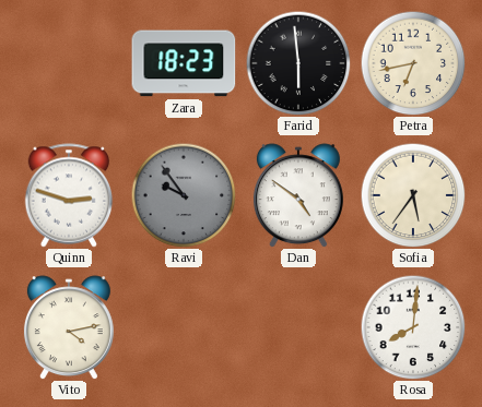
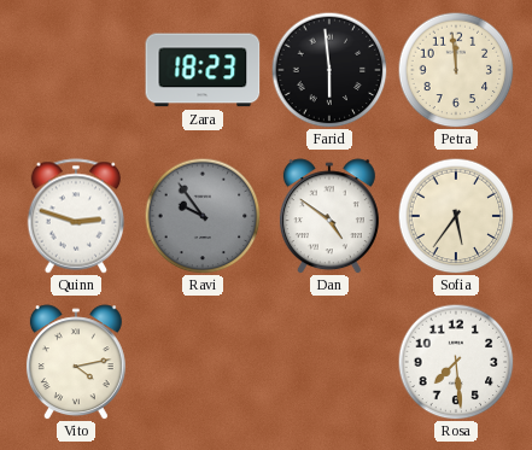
Petra: 6:43 -> 11:59
Rosa: 8:01 -> 7:29
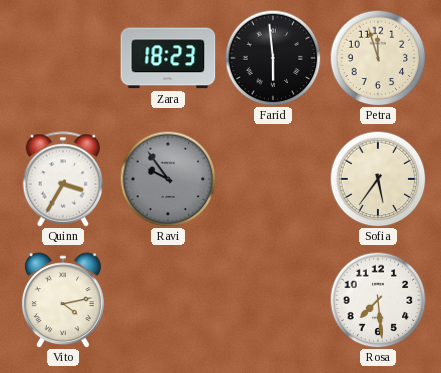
Petra: 11:59 -> 11:57
Quinn: 2:48 -> 3:35
Dan: 4:51 -> none
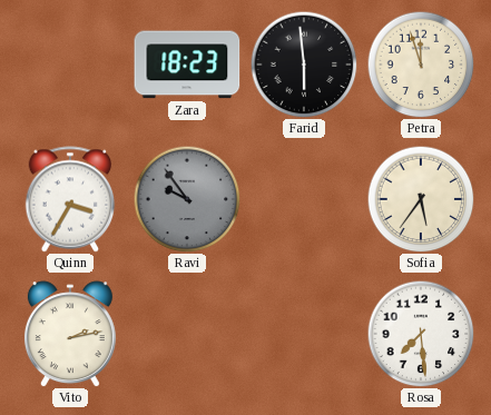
Vito: 4:13 -> 2:13
